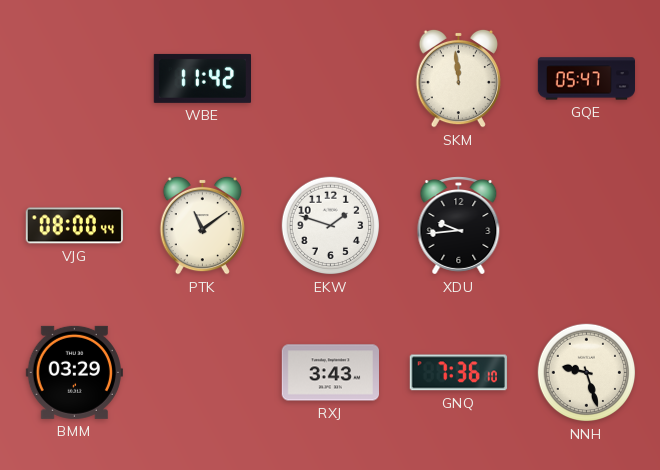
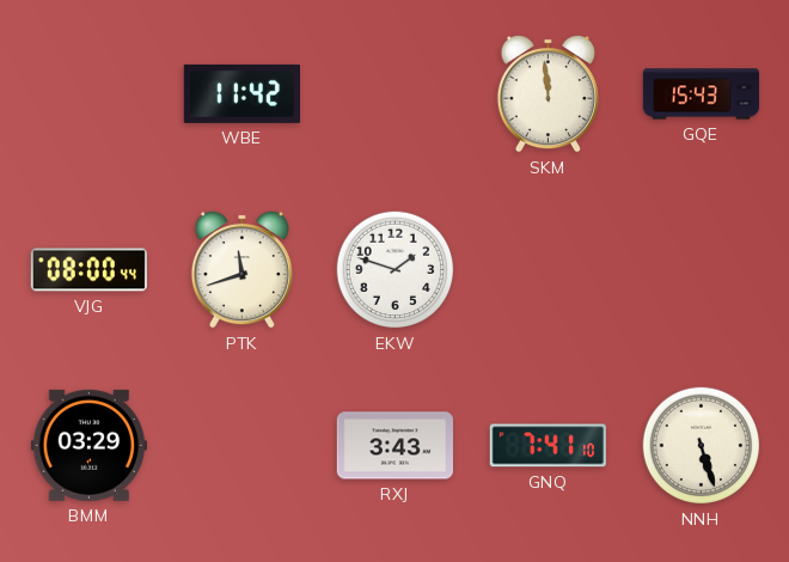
GQE: 05:47 -> 15:43
PTK: 11:09 -> 11:42
XDU: 9:44 -> none
GNQ: 7:36 -> 7:41
NNH: 9:27 -> 5:27
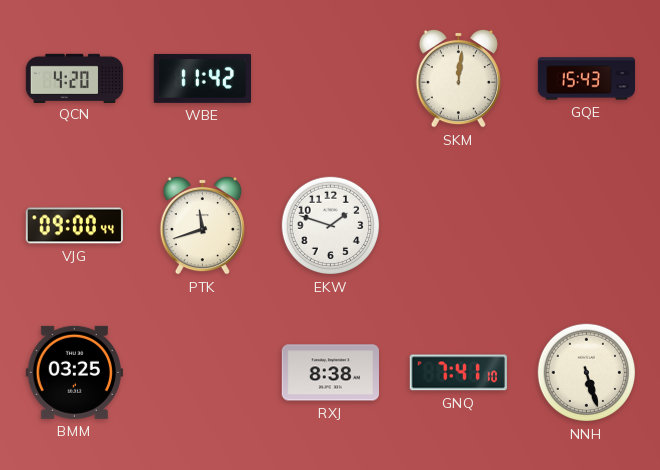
QCN: none -> 4:20
SKM: 11:59 -> 12:01
VJG: 08:00 -> 09:00
BMM: 03:29 -> 03:25
RXJ: 3:43 -> 8:38
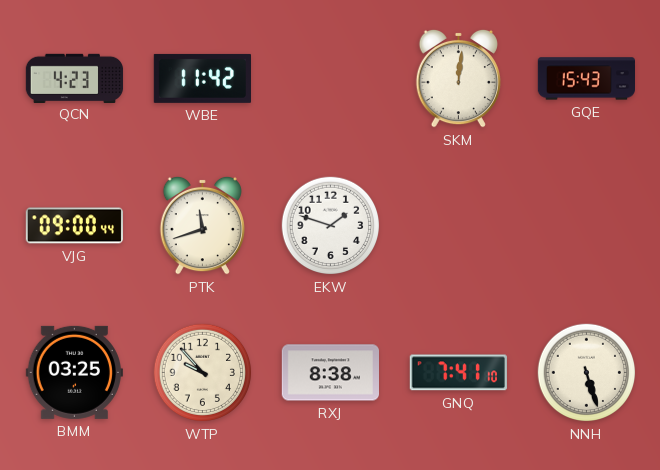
QCN: 4:20 -> 4:23
WTP: none -> 9:53
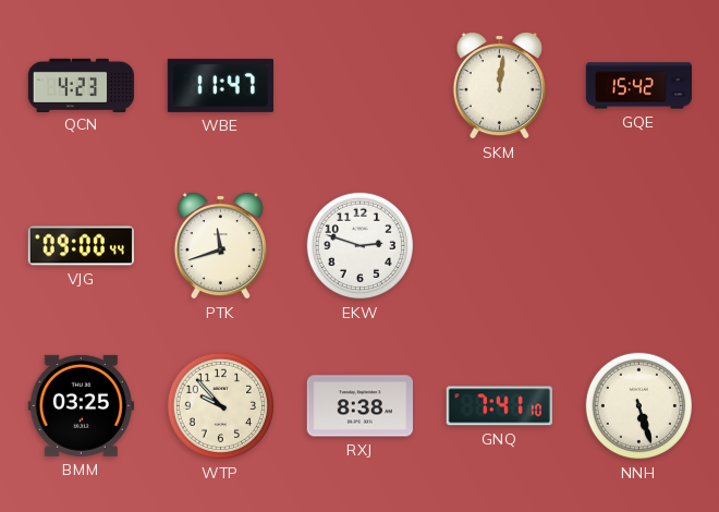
WBE: 11:42 -> 11:47
GQE: 15:43 -> 15:42
EKW: 1:48 -> 2:48
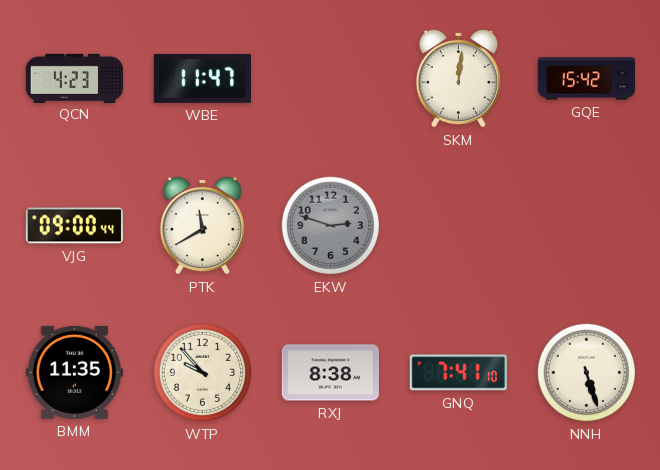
PTK: 11:42 -> 11:40
EKW dial: white -> grey
BMM: 03:25 -> 11:35
